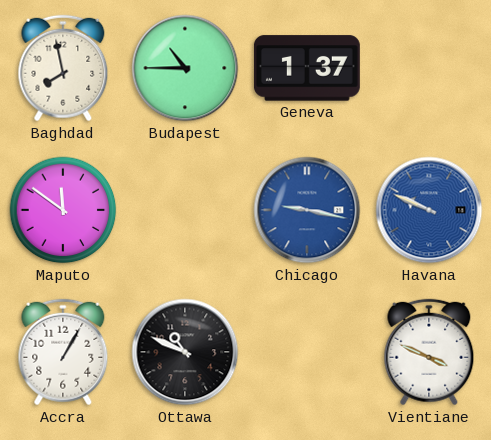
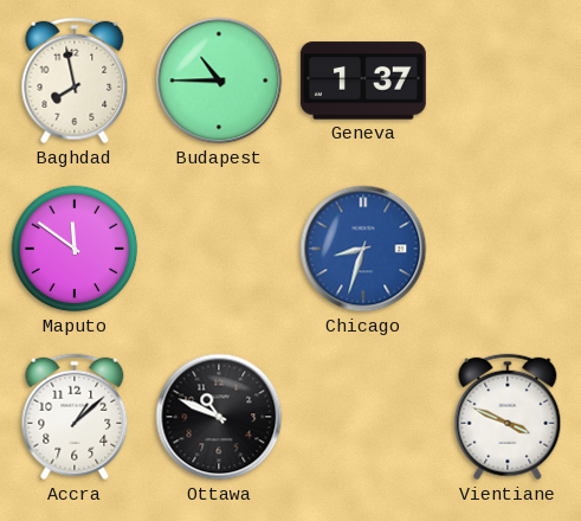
Chicago: 9:17 -> 8:33
Havana: 9:49 -> none
Accra: 1:05 -> 1:08
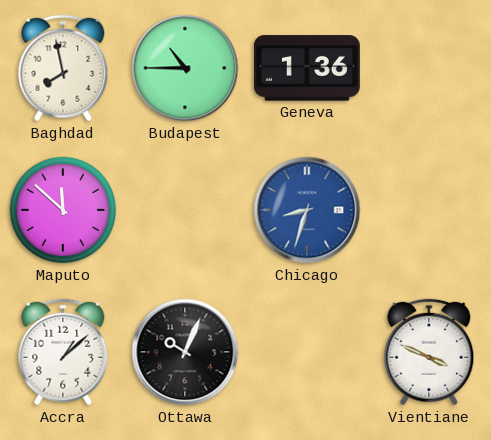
Geneva: 1:37 -> 1:36
Maputo: 11:51 -> 11:52
Ottawa: 10:49 -> 10:04
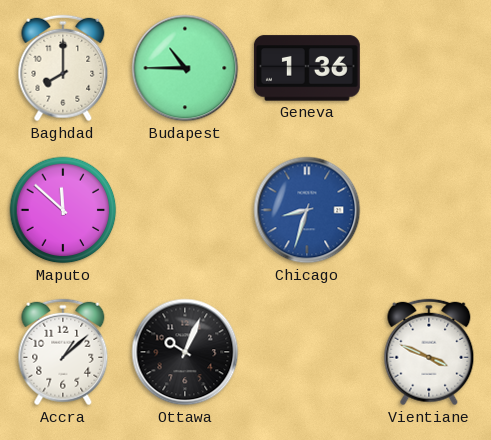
Baghdad: 7:58 -> 8:00
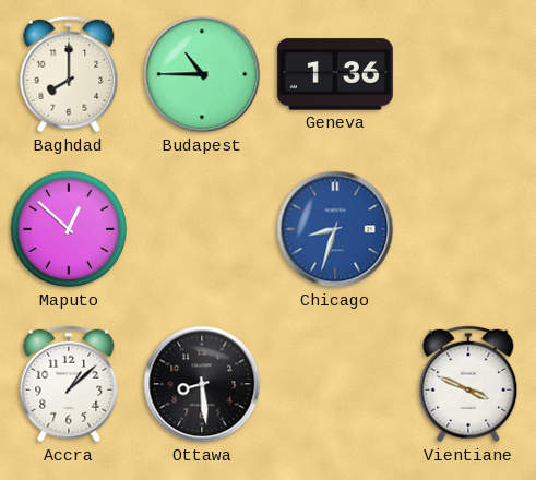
Maputo: 11:52 -> 12:52
Ottawa: 10:04 -> 8:29
